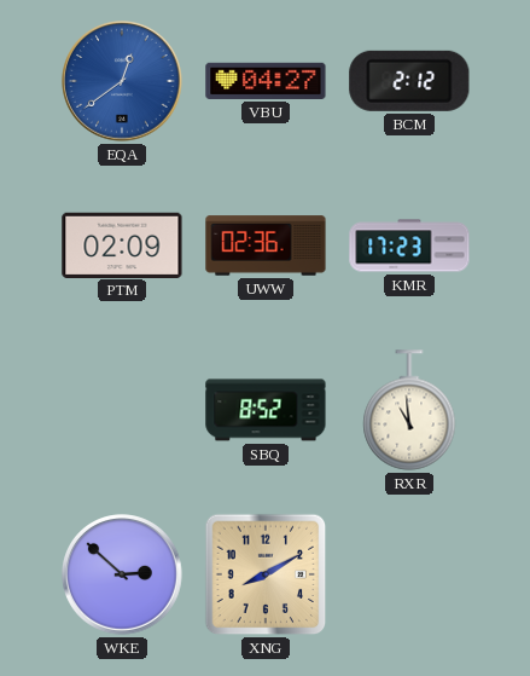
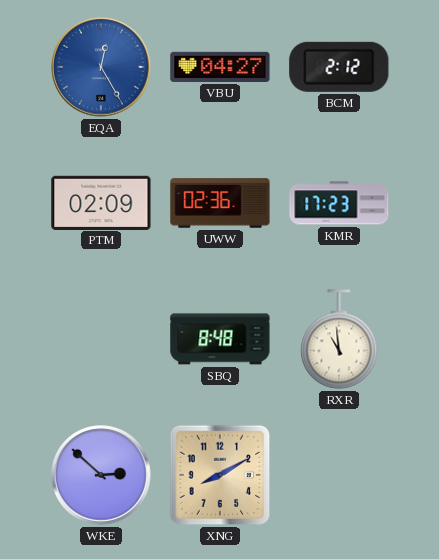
EQA: 12:39 -> 12:25
SBQ: 8:52 -> 8:48
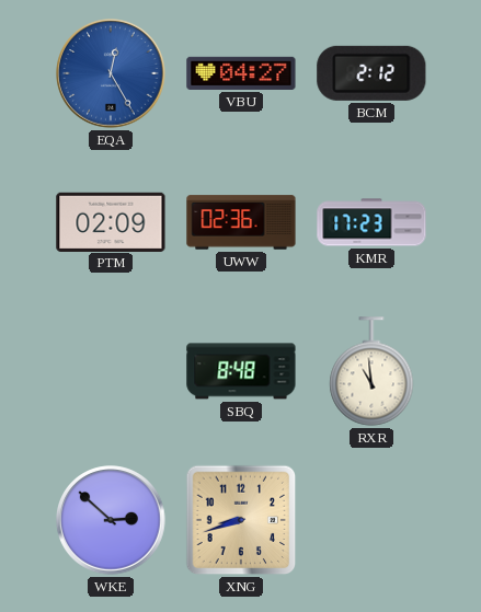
XNG: 8:10 -> 8:42
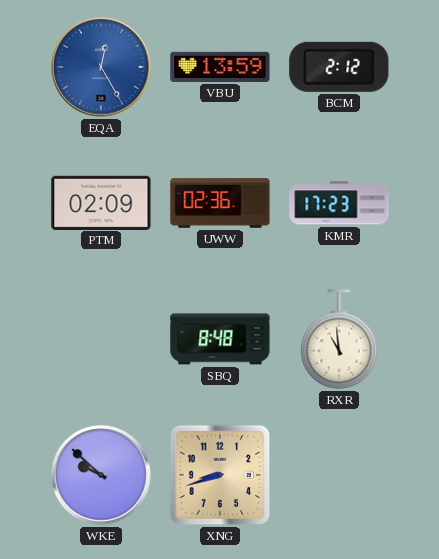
VBU: 04:27 -> 13:59
WKE: 2:52 -> 9:52
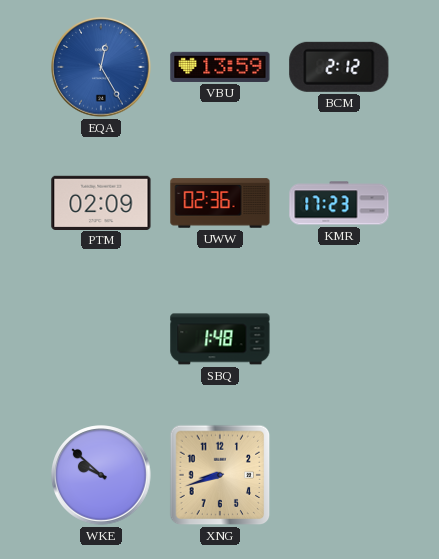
SBQ: 8:48 -> 1:48
RXR: 10:59 -> none
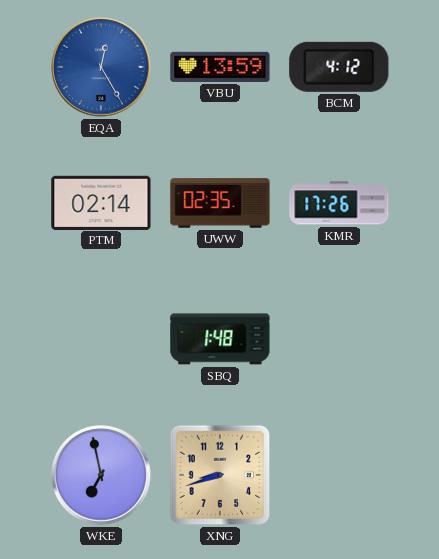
BCM: 2:12 -> 4:12
PTM: 02:09 -> 02:14
UWW: 02:36 -> 02:35
KMR: 17:23 -> 17:26
WKE: 9:52 -> 6:58
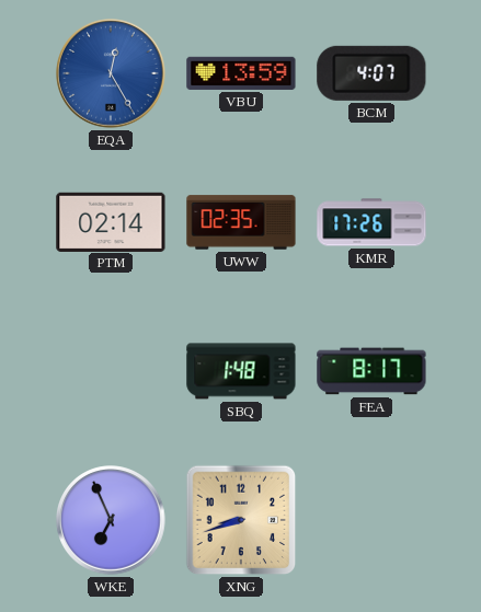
BCM: 4:12 -> 4:07
FEA: none -> 8:17
WKE: 6:58 -> 6:56
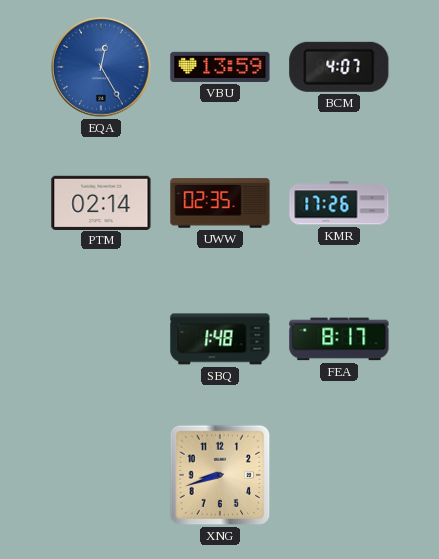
WKE: 6:56 -> none
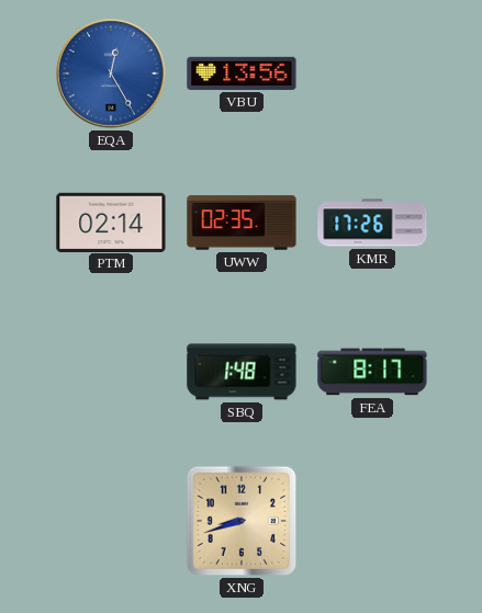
VBU: 13:59 -> 13:56
BCM: 4:07 -> none
